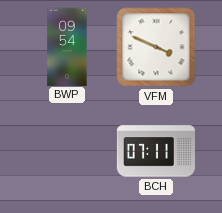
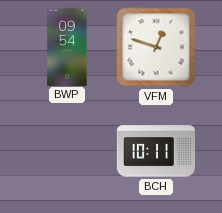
VFM: 3:49 -> 12:48
BCH: 07:11 -> 10:11
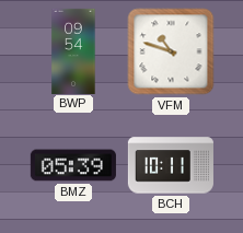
VFM: 12:48 -> 10:48
BMZ: none -> 05:39
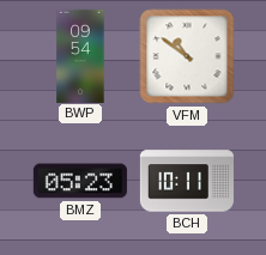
VFM: 10:48 -> 10:51
BMZ: 05:39 -> 05:23
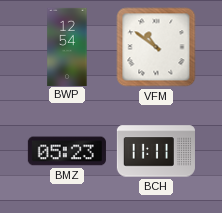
BWP: 09:54 -> 12:54
BCH: 10:11 -> 11:11
